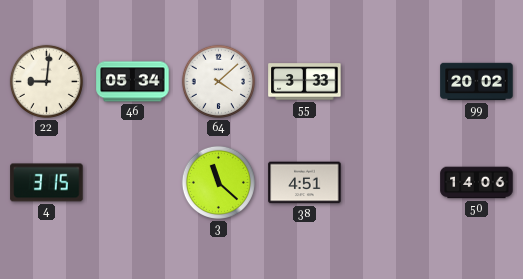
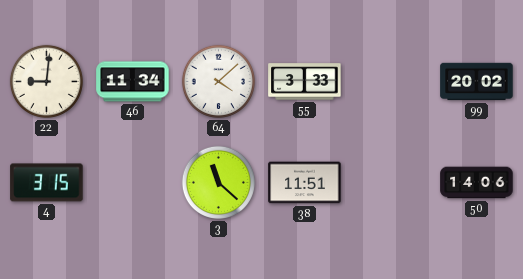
46: 05:34 -> 11:34
38: 4:51 -> 11:51
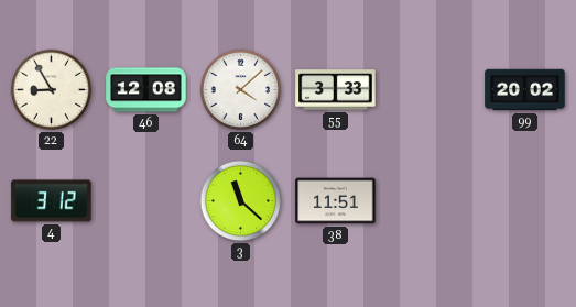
22: 9:01 -> 8:55
46: 11:34 -> 12:08
4: 3:15 -> 3:12
50: 14:06 -> none
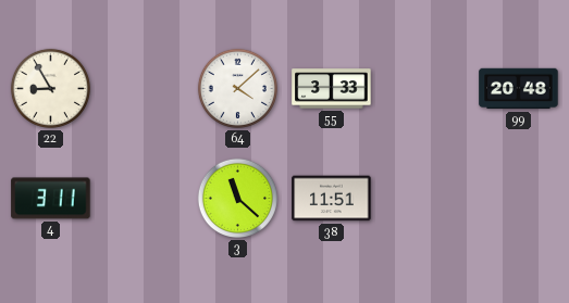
46: 12:08 -> none
99: 20:02 -> 20:48
4: 3:12 -> 3:11
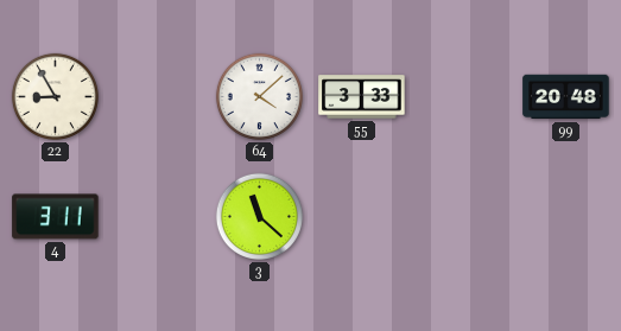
38: 11:51 -> none
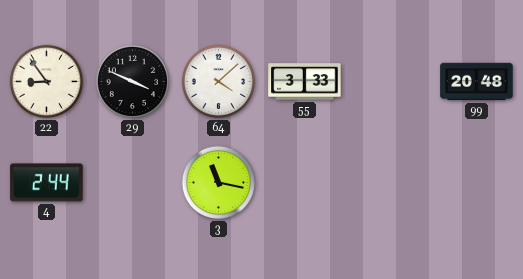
22: 8:55 -> 8:54
29: none -> 3:49
4: 3:11 -> 2:44
3: 11:22 -> 11:17
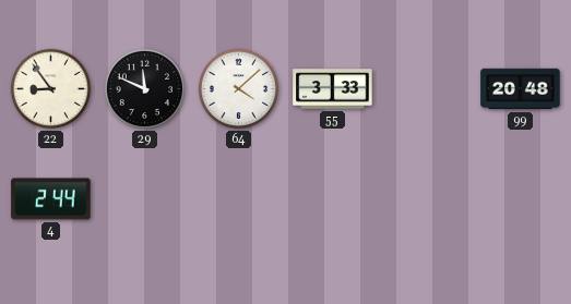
29: 3:49 -> 11:49
3: 11:17 -> none
